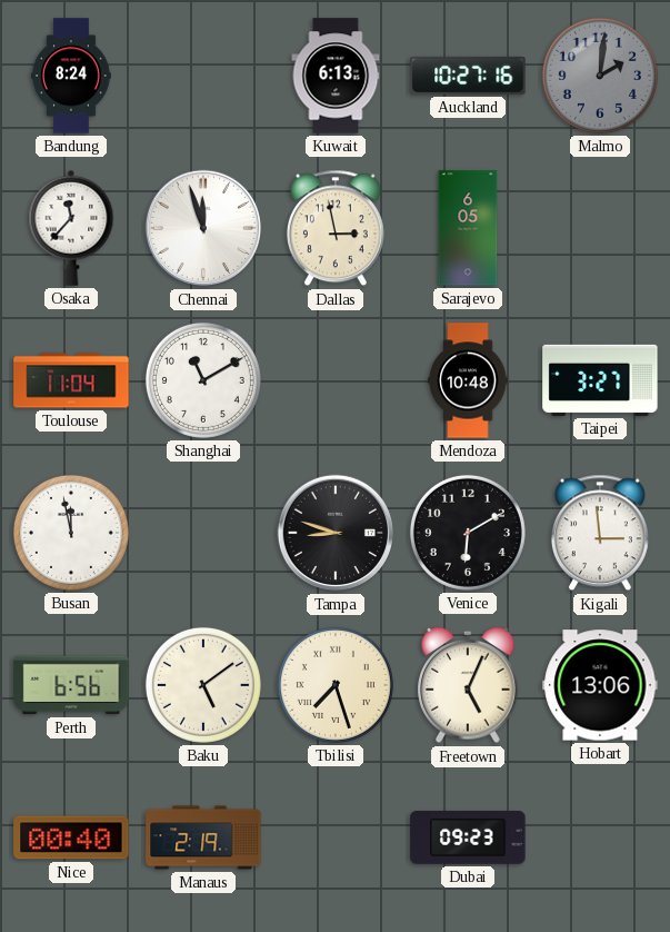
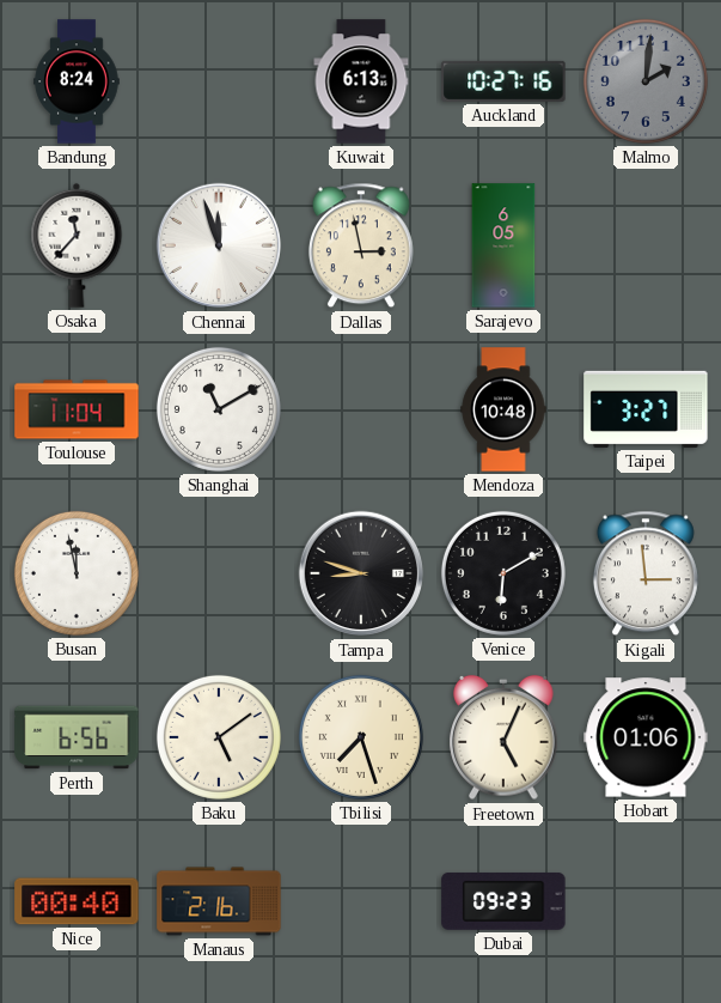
Hobart: 13:06 -> 01:06
Manaus: 2:19 -> 2:16
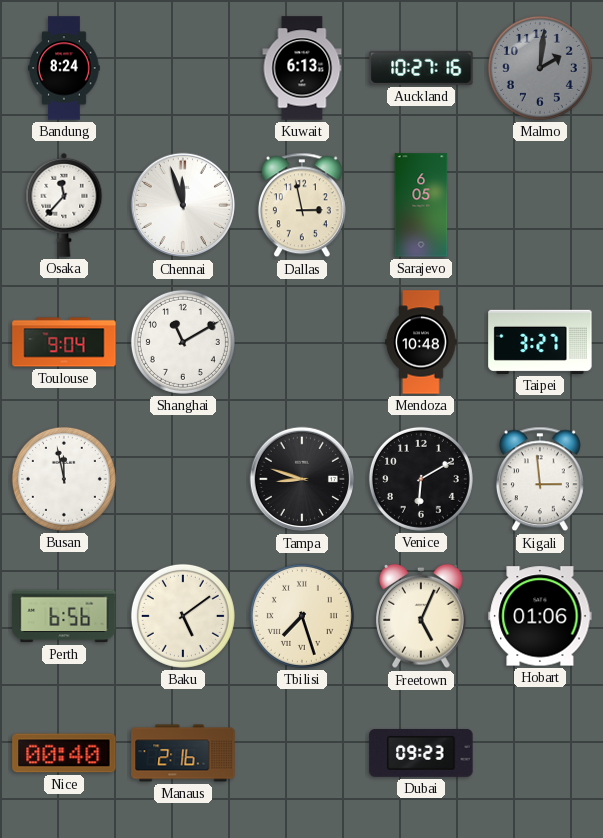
Toulouse: 11:04 -> 9:04
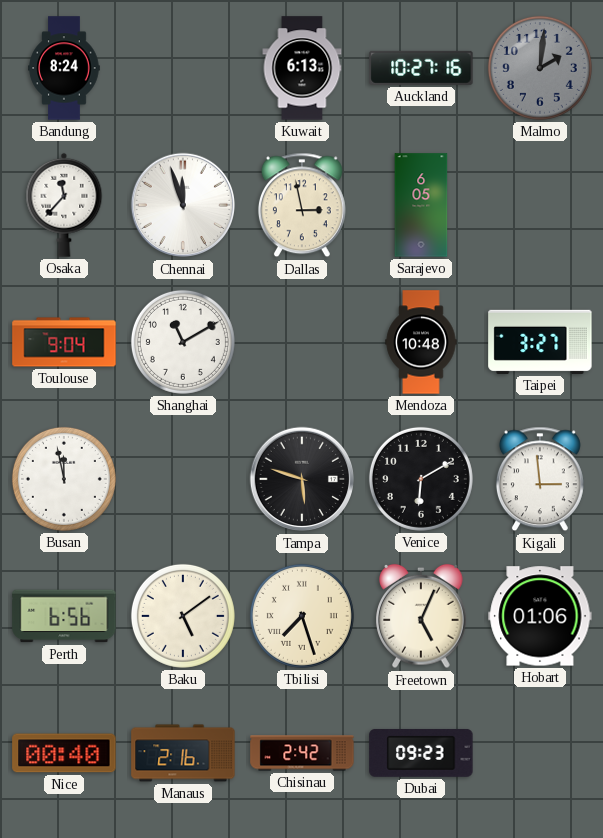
Tampa: 8:48 -> 5:48
Chisinau: none -> 2:42
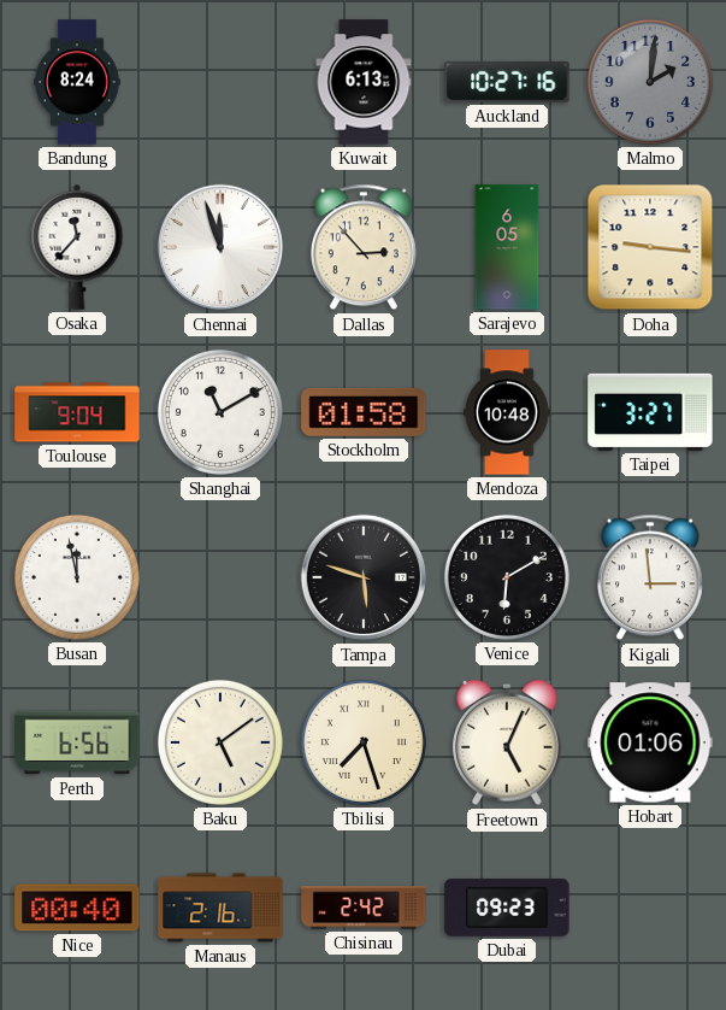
Dallas: 2:58 -> 2:53
Doha: none -> 9:16
Stockholm: none -> 01:58
